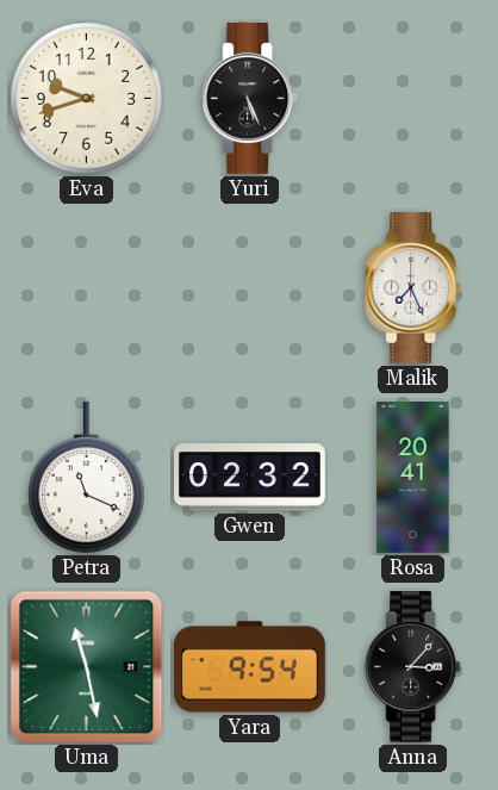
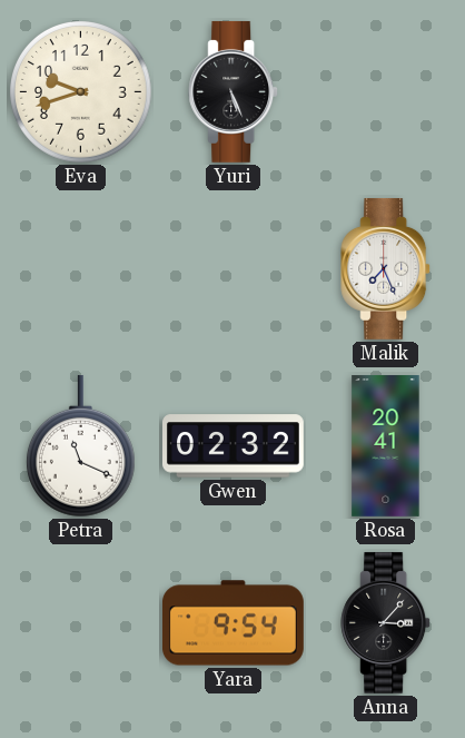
Uma: 11:28 -> none
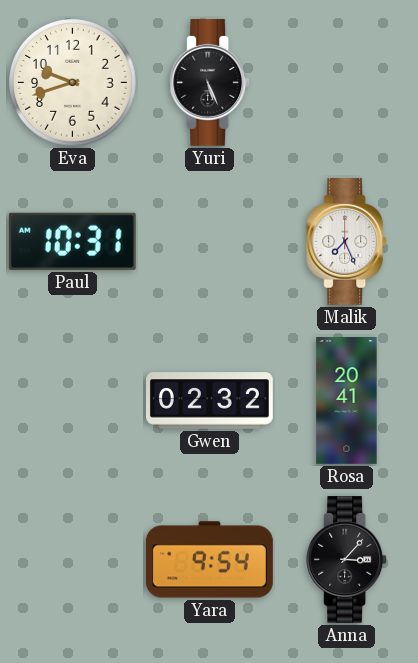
Paul: none -> 10:31
Petra: 11:19 -> none
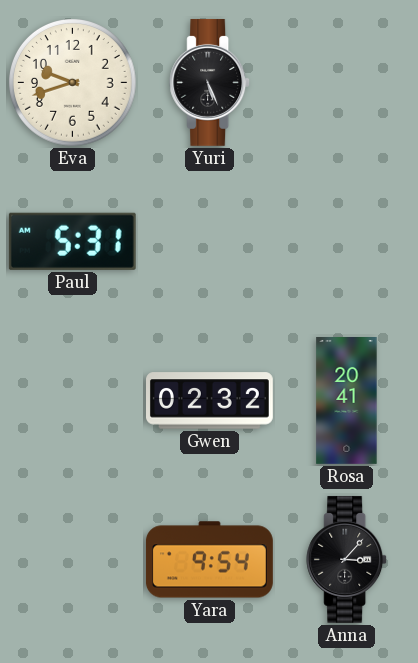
Paul: 10:31 -> 5:31
Malik: 7:26 -> none
